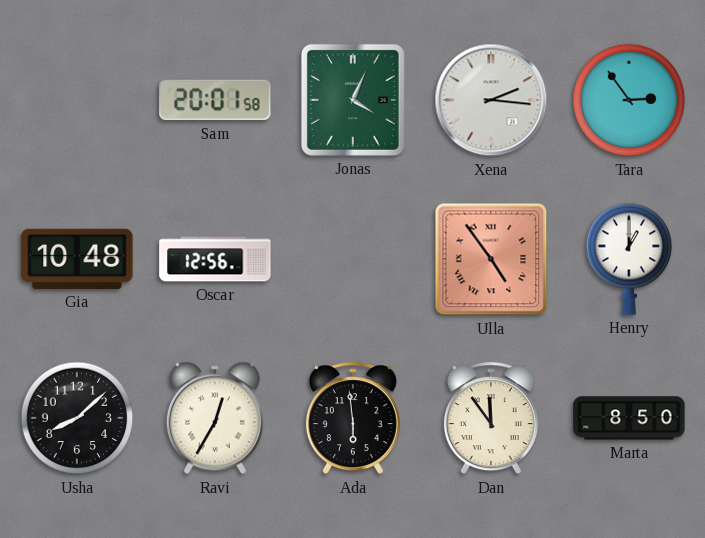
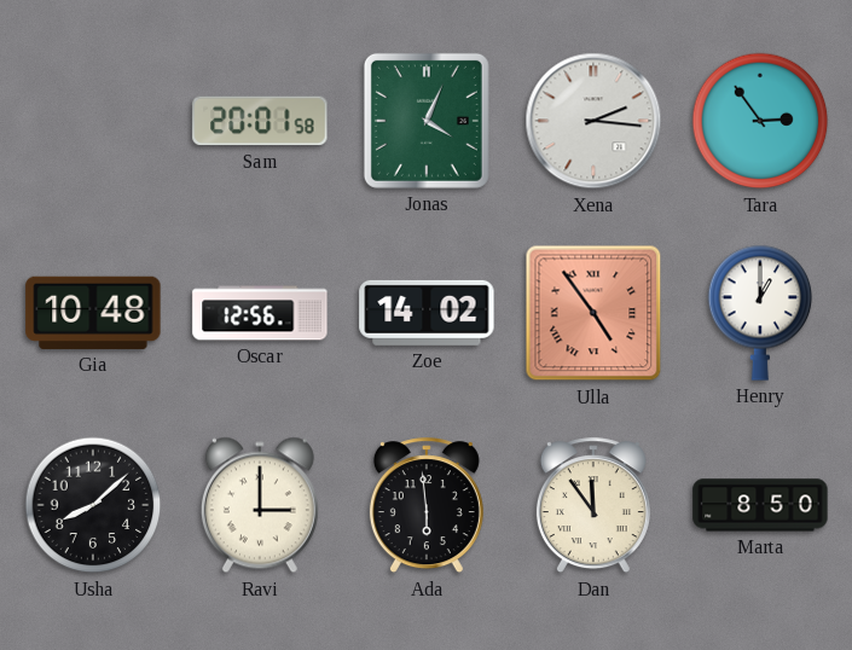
Zoe: none -> 14:02
Ravi: 12:35 -> 3:00
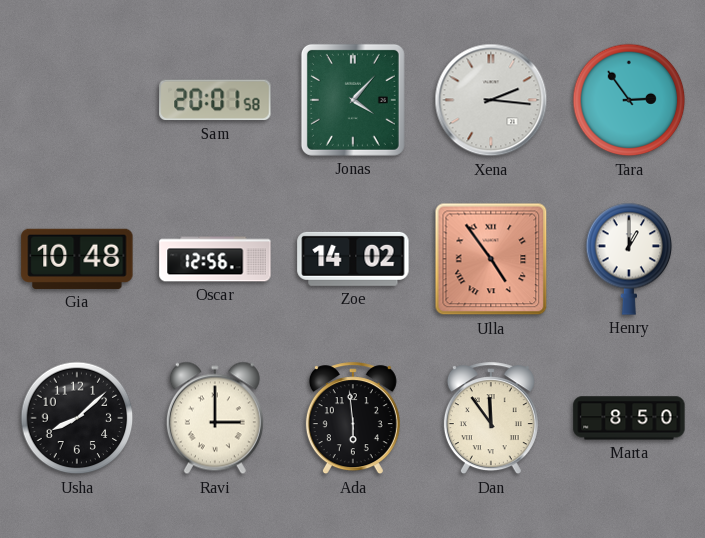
Jonas: 4:04 -> 4:07
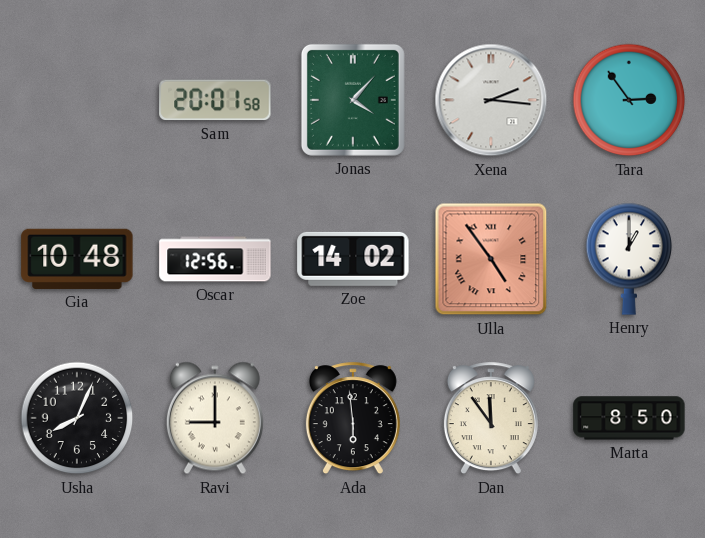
Usha: 8:08 -> 8:04
Ravi: 3:00 -> 9:00
